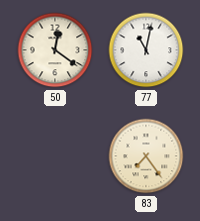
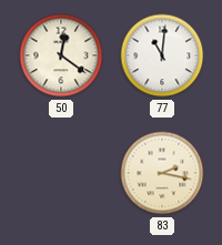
77: 11:02 -> 11:01
83: 7:24 -> 2:17
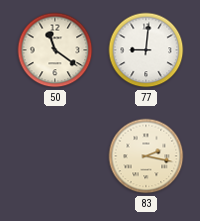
50: 12:21 -> 11:21
77: 11:01 -> 9:01
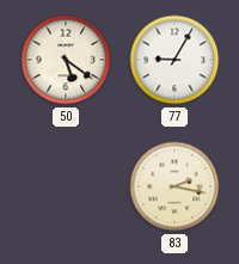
50: 11:21 -> 5:21
77: 9:01 -> 9:05
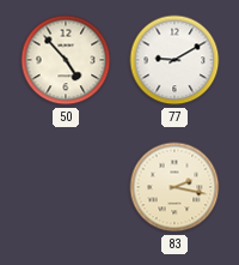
50: 5:21 -> 4:53
77: 9:05 -> 9:10
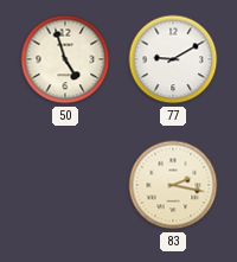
50: 4:53 -> 4:57
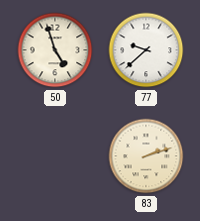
77: 9:10 -> 9:38
83: 2:17 -> 2:12
